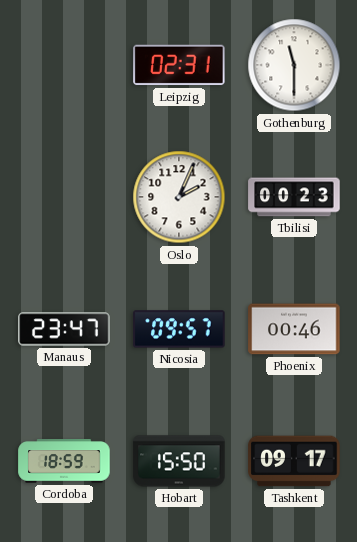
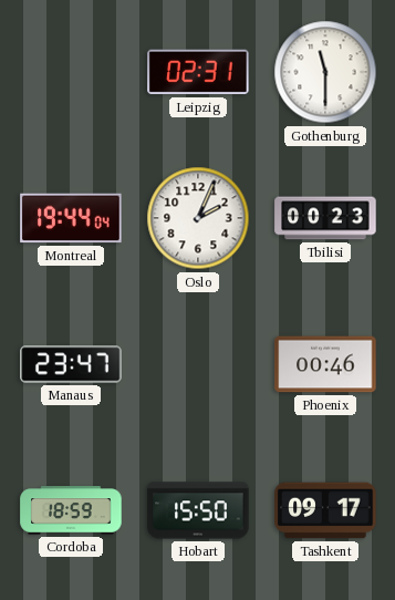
Montreal: none -> 19:44
Nicosia: 09:57 -> none
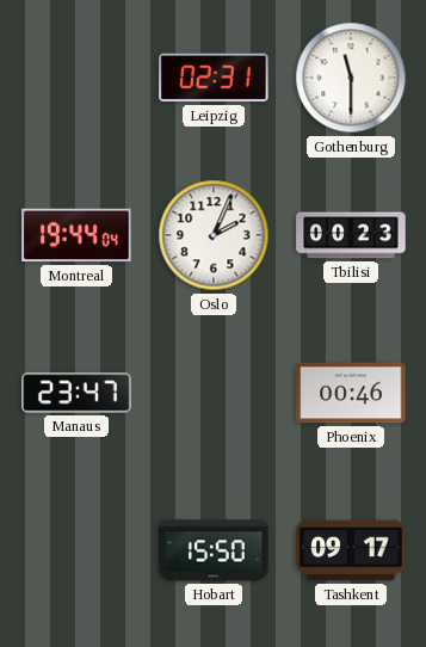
Cordoba: 18:59 -> none
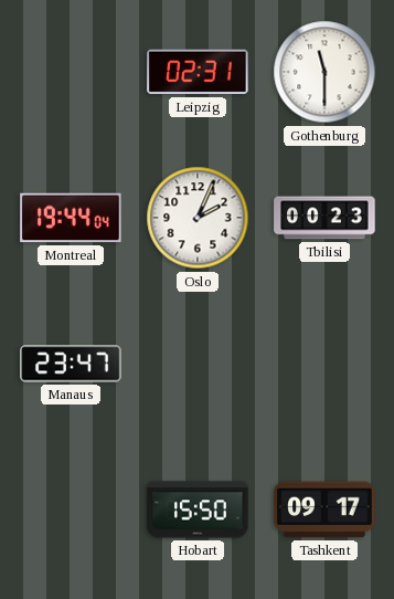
Phoenix: 00:46 -> none
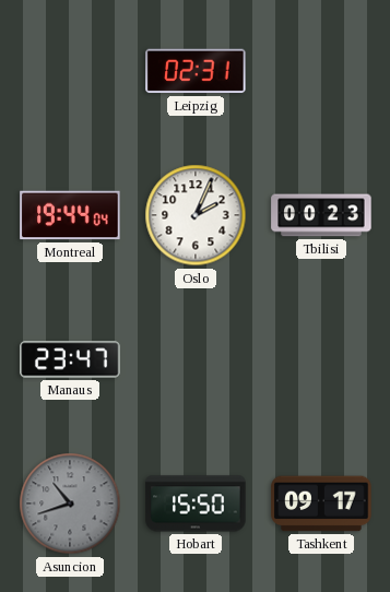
Gothenburg: 11:30 -> none
Asuncion: none -> 10:42
